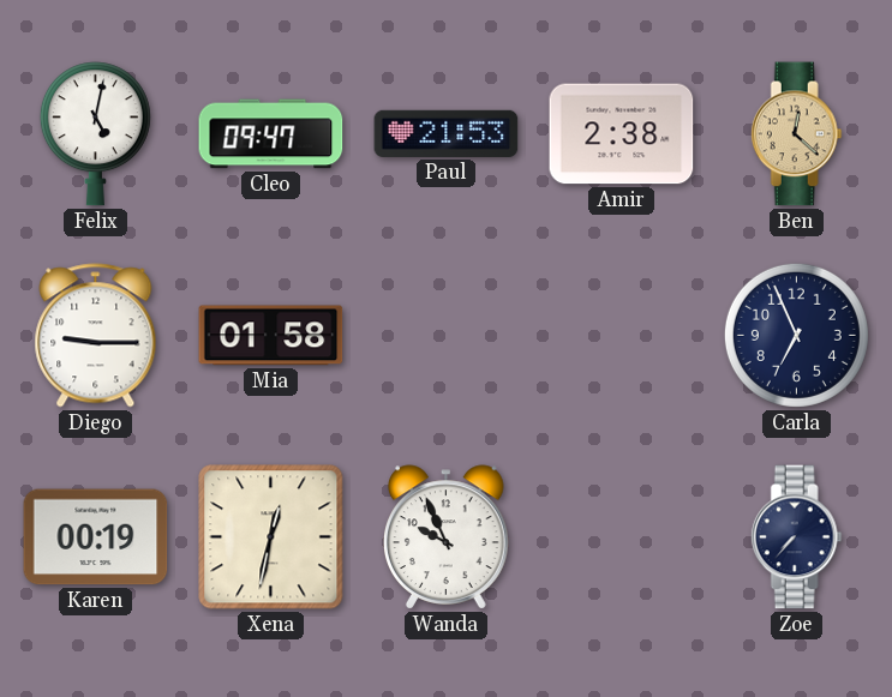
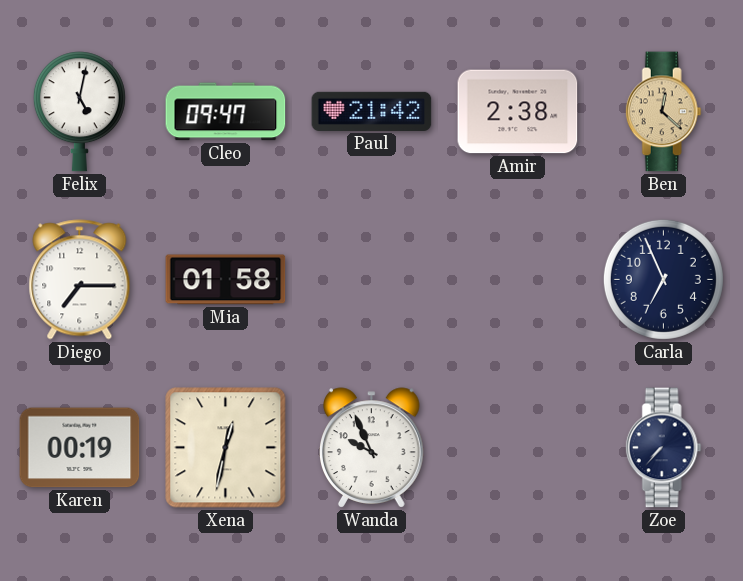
Paul: 21:53 -> 21:42
Diego: 9:15 -> 7:15
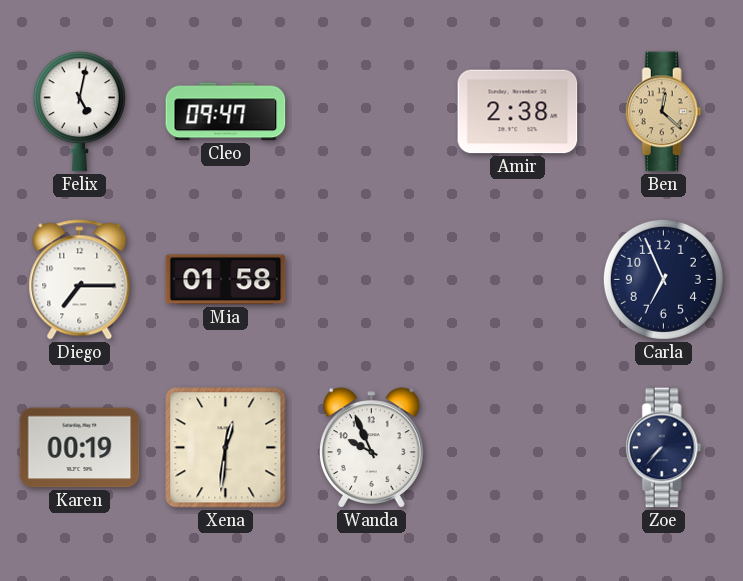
Paul: 21:42 -> none
Xena: 12:32 -> 12:31
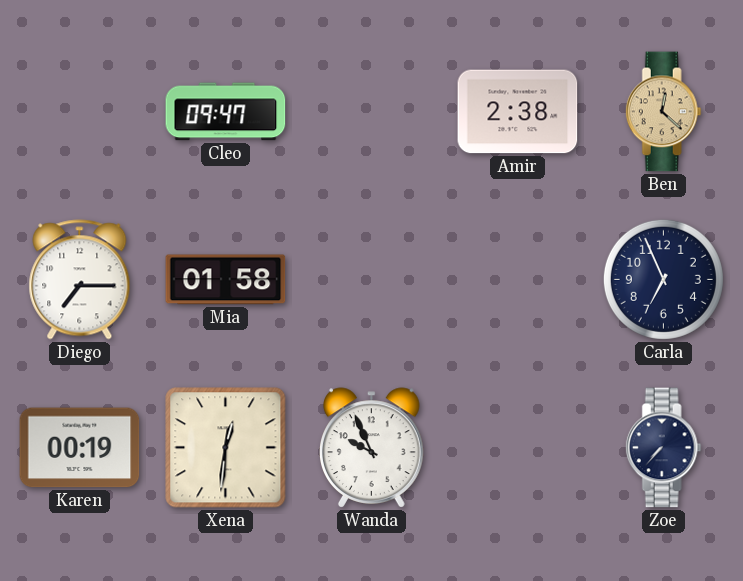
Felix: 5:02 -> none
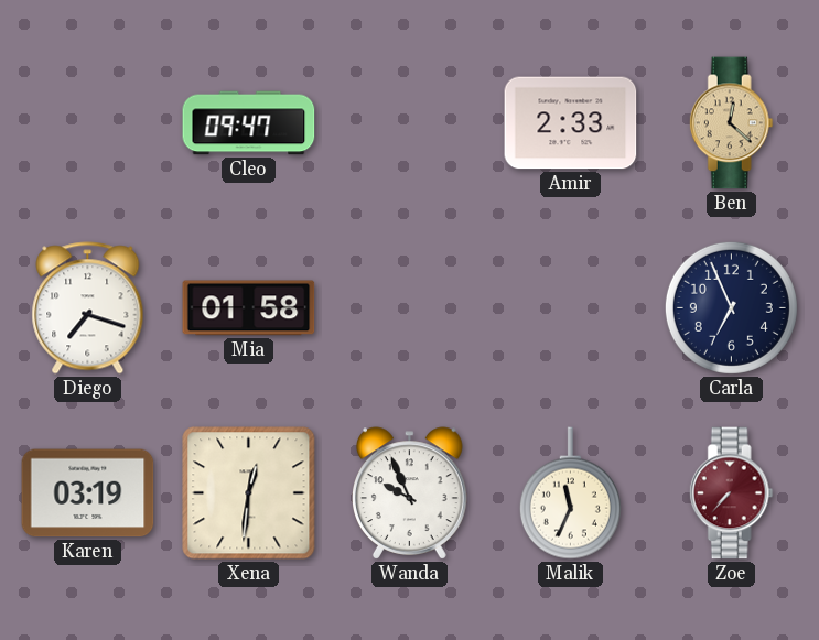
Amir: 2:38 -> 2:33
Diego: 7:15 -> 7:18
Karen: 00:19 -> 03:19
Malik: none -> 11:34
Zoe dial: navy -> burgundy
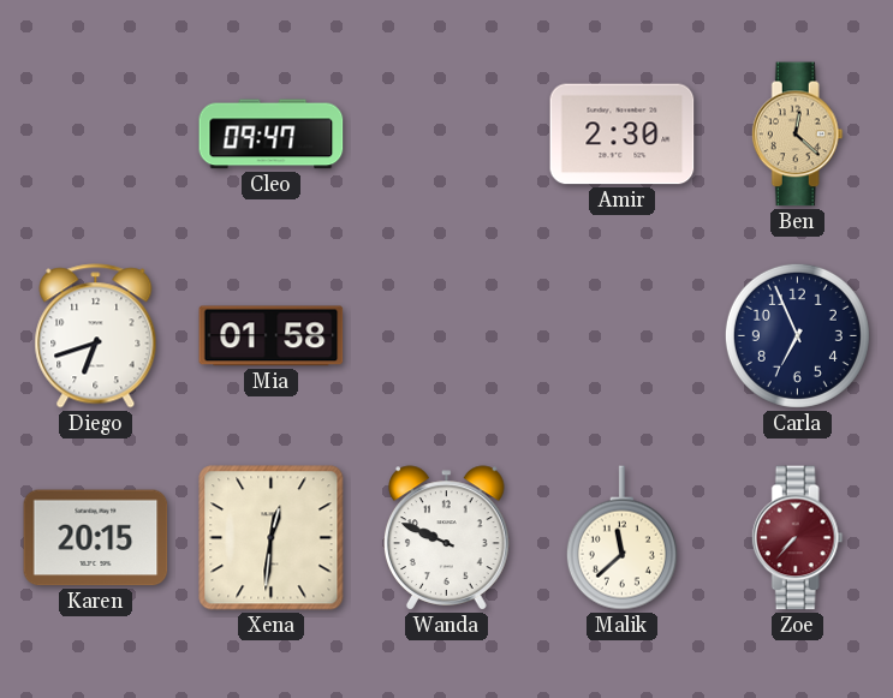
Amir: 2:33 -> 2:30
Diego: 7:18 -> 6:42
Karen: 03:19 -> 20:15
Wanda: 9:56 -> 9:49
Malik: 11:34 -> 11:38
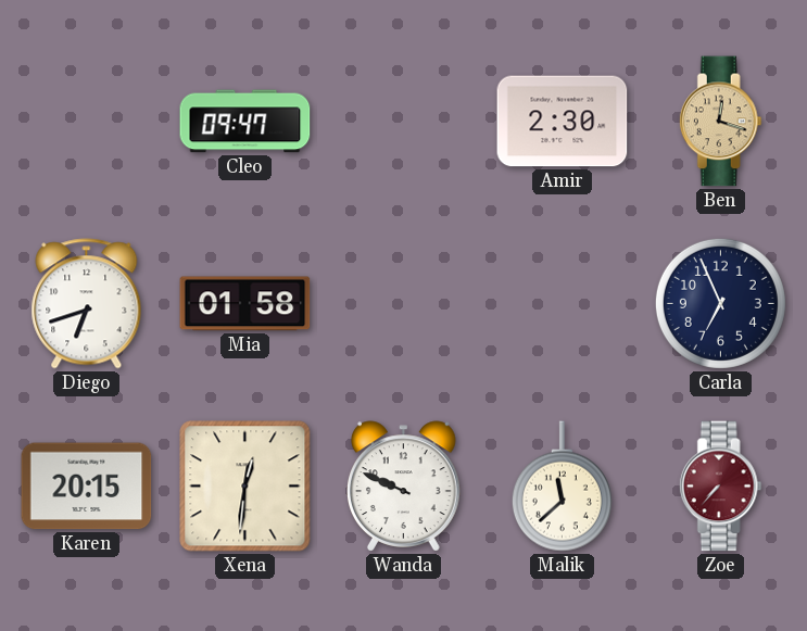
Ben: 12:22 -> 12:18
